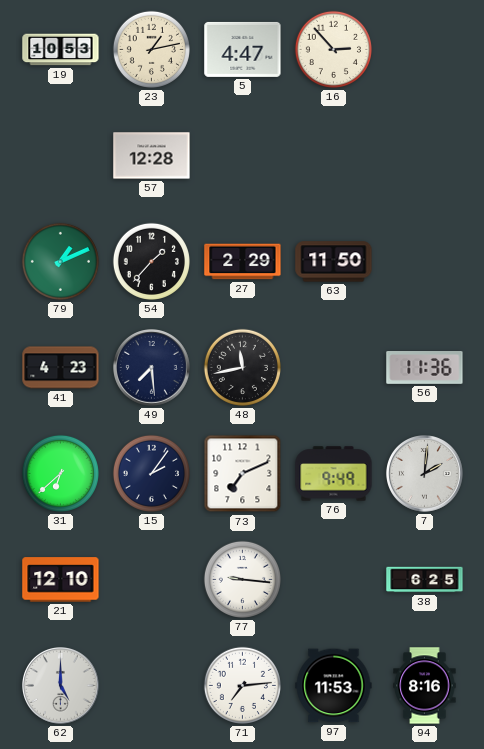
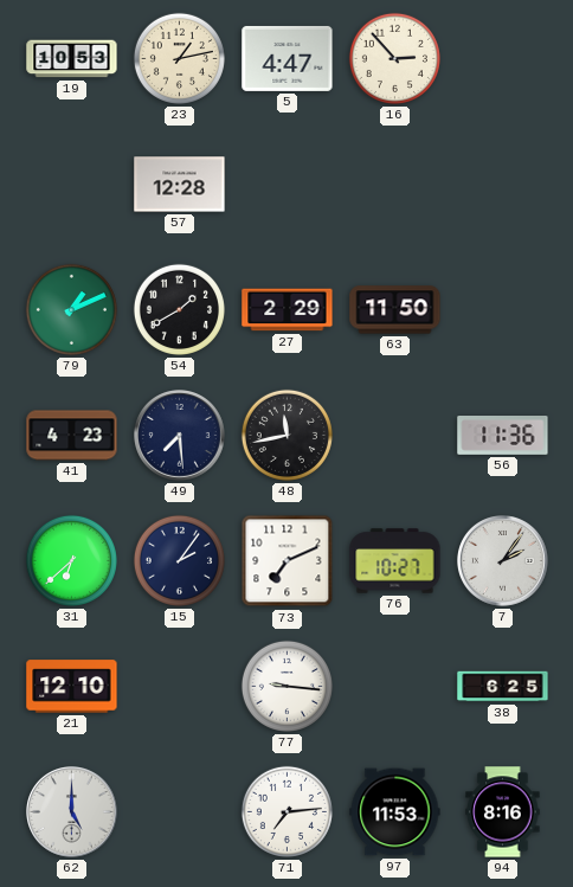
54: 1:37 -> 1:40
76: 9:49 -> 10:27
7: 2:01 -> 2:06
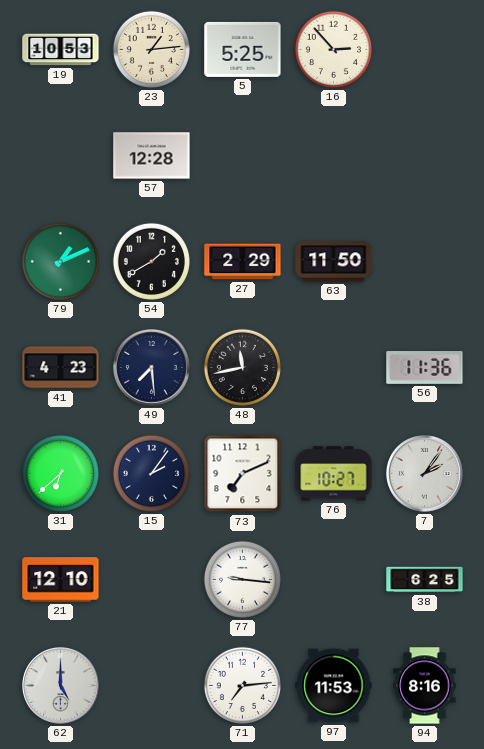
23: 1:13 -> 1:14
5: 4:47 -> 5:25
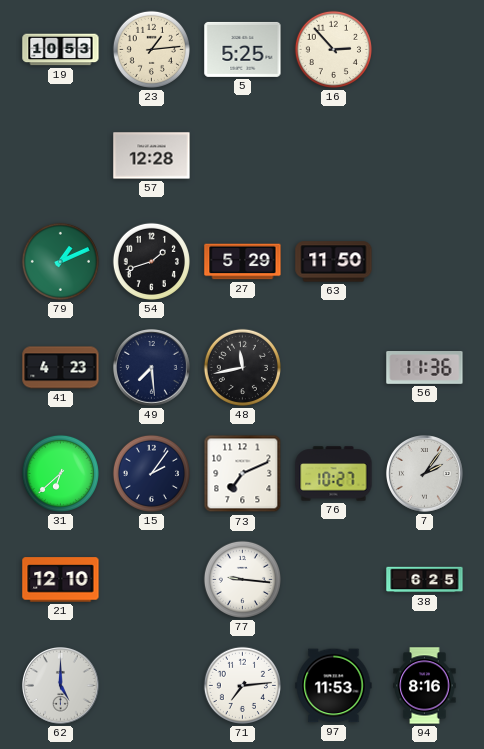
54: 1:40 -> 1:42
27: 2:29 -> 5:29
